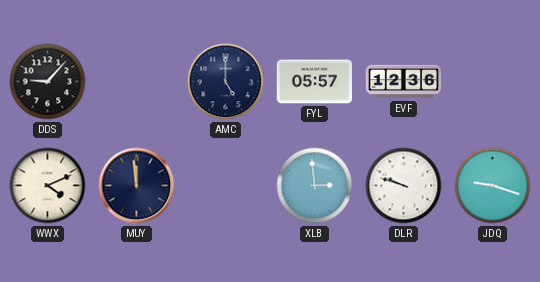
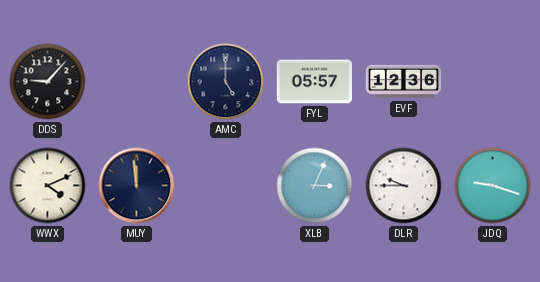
XLB: 2:59 -> 3:04
DLR: 9:48 -> 9:45
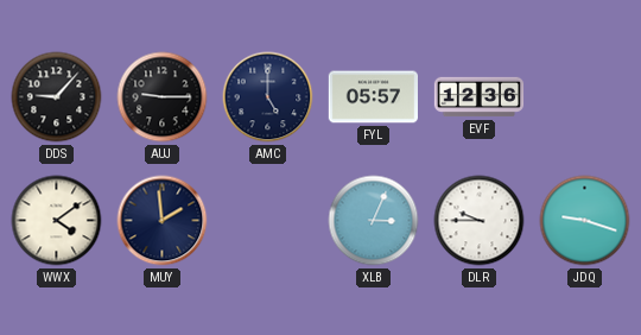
AUJ: none -> 9:15
WWX: 4:11 -> 4:09
MUY: 11:59 -> 1:59
